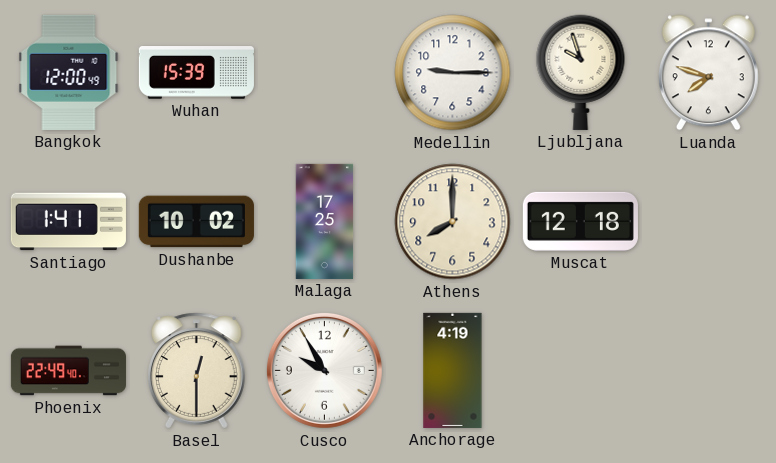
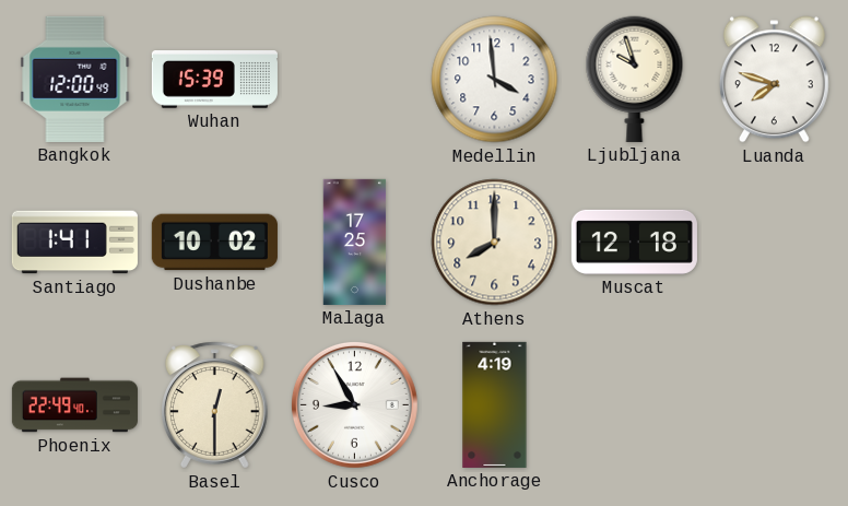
Medellin: 9:15 -> 3:59
Cusco: 9:55 -> 8:55
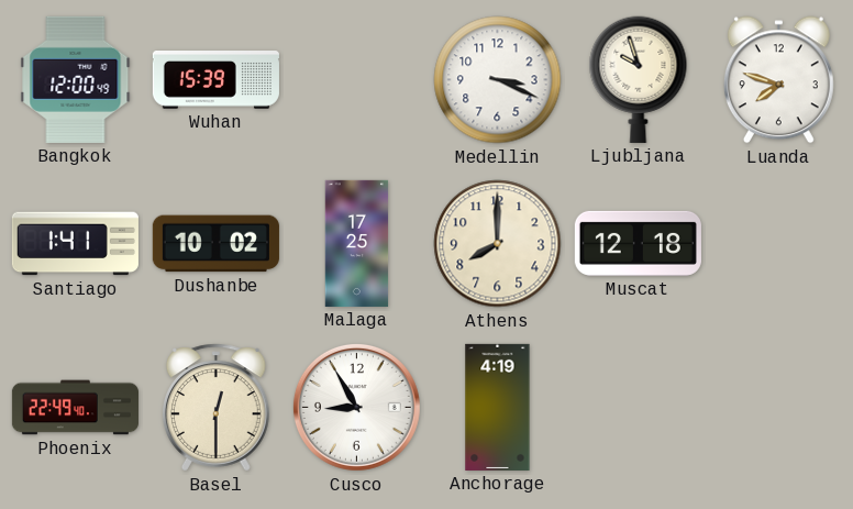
Medellin: 3:59 -> 3:19
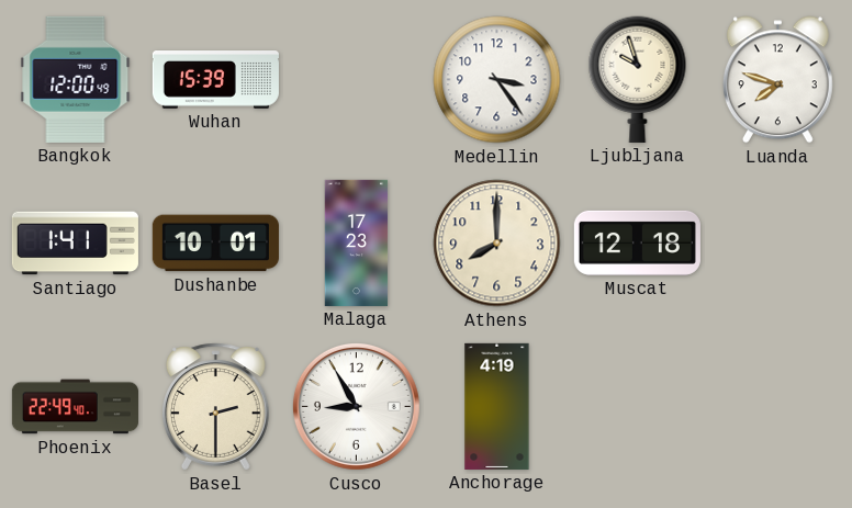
Medellin: 3:19 -> 3:24
Dushanbe: 10:02 -> 10:01
Malaga: 17:25 -> 17:23
Basel: 12:30 -> 2:30
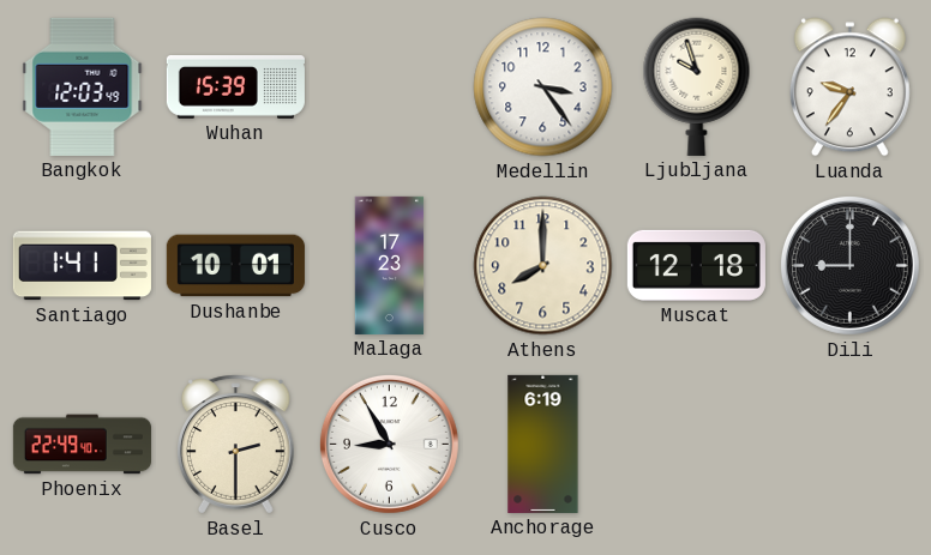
Bangkok: 12:00 -> 12:03
Luanda: 7:48 -> 9:36
Dili: none -> 9:00
Anchorage: 4:19 -> 6:19
